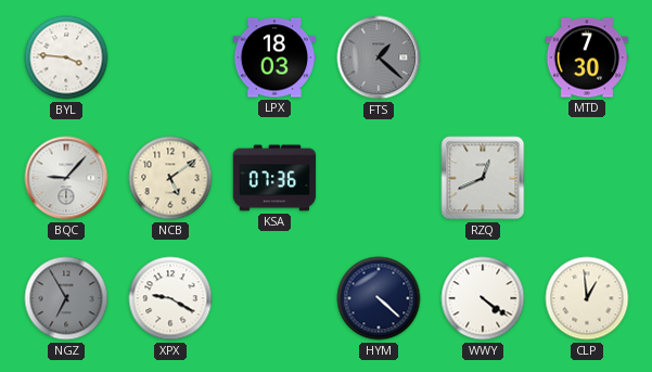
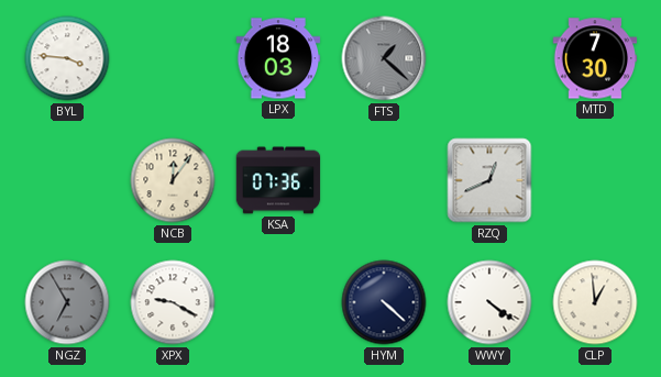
BQC: 9:07 -> none
NCB: 5:09 -> 12:06
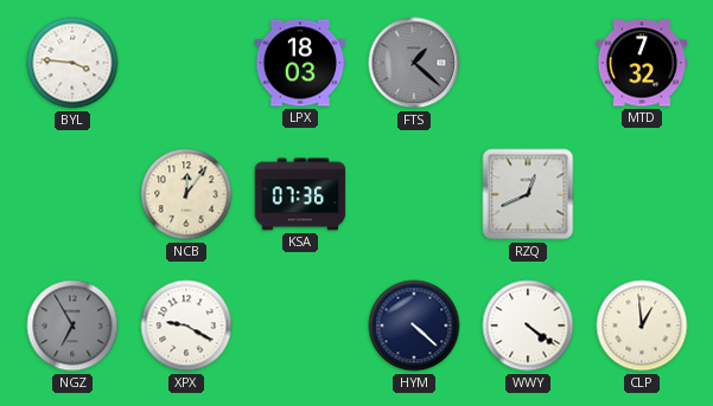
MTD: 7:30 -> 7:32
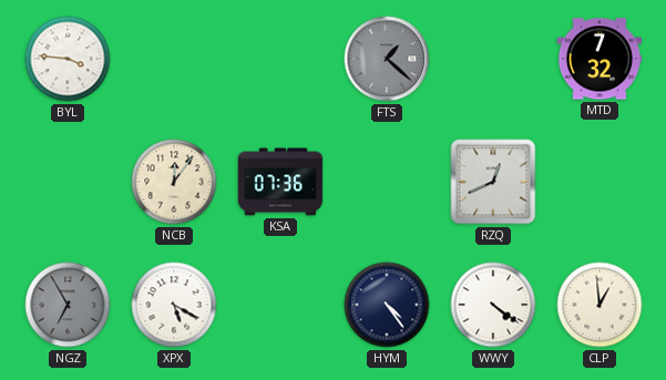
LPX: 18:03 -> none
XPX: 9:20 -> 5:20
HYM: 4:22 -> 4:24
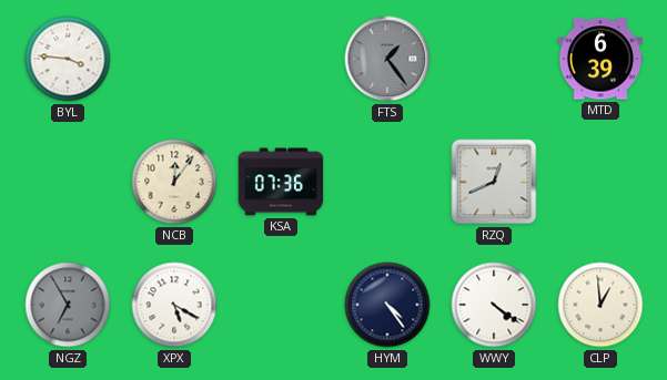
FTS: 1:22 -> 1:24
MTD: 7:32 -> 6:39
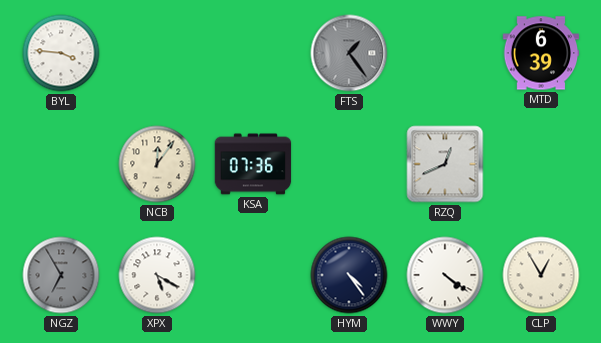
CLP: 12:59 -> 12:55
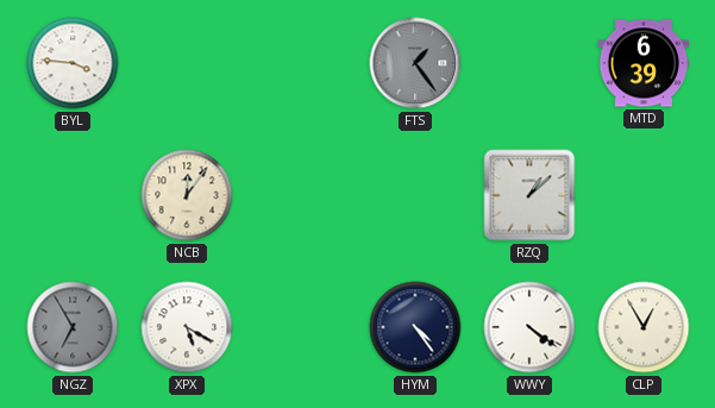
KSA: 07:36 -> none
RZQ: 12:41 -> 1:08
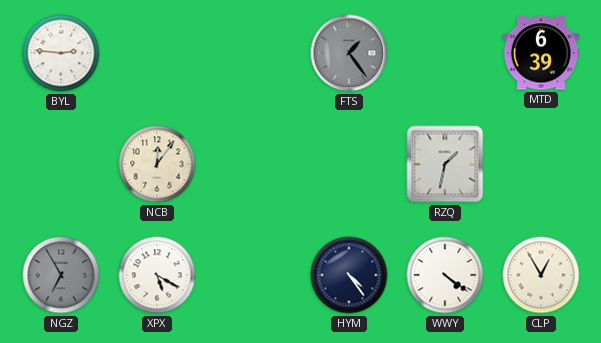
BYL: 3:46 -> 2:46
RZQ: 1:08 -> 1:32
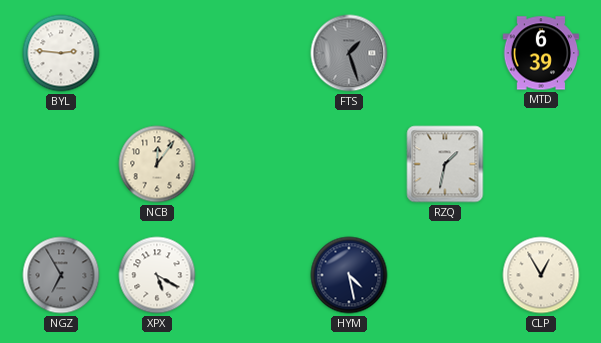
FTS: 1:24 -> 1:27
HYM: 4:24 -> 4:28
WWY: 4:21 -> none
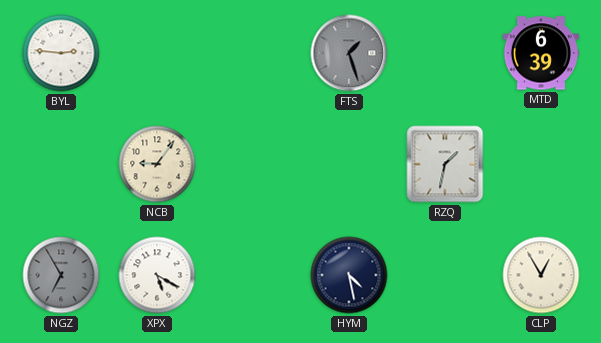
NCB: 12:06 -> 9:06
